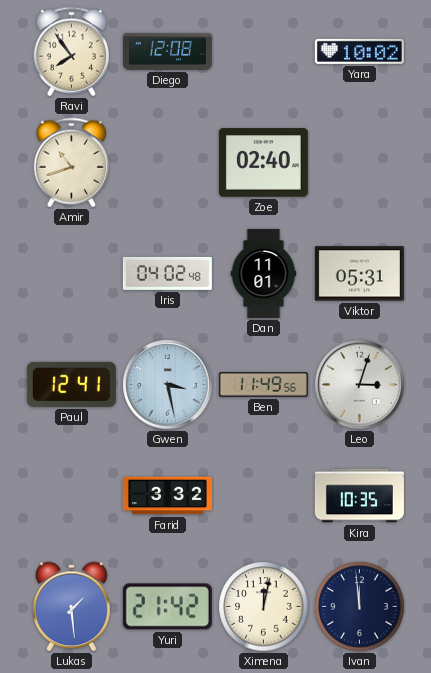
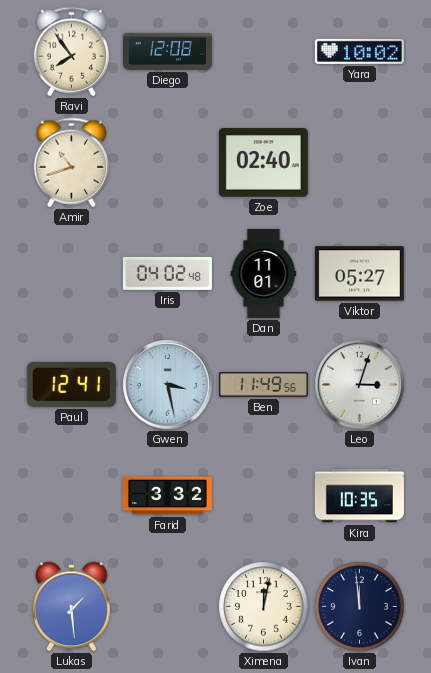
Viktor: 05:31 -> 05:27
Yuri: 21:42 -> none
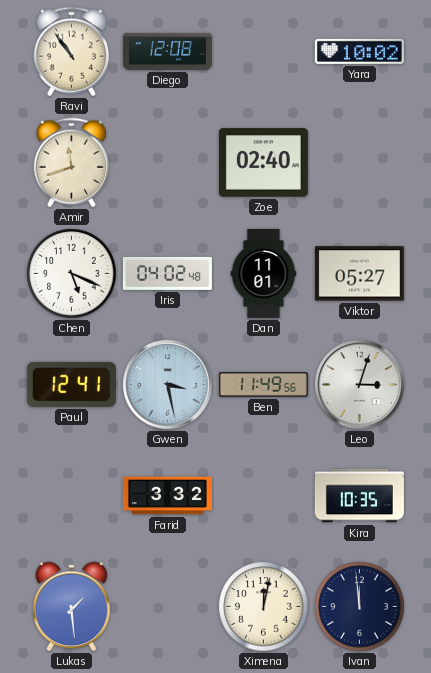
Ravi: 7:54 -> 10:54
Amir: 10:42 -> 11:42
Chen: none -> 5:19
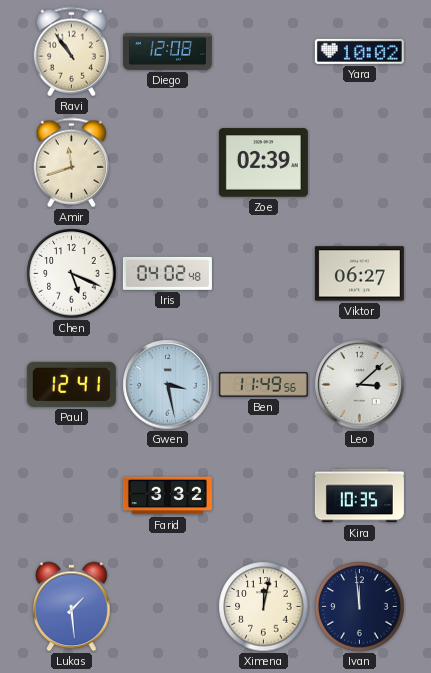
Zoe: 02:40 -> 02:39
Dan: 11:01 -> none
Viktor: 05:27 -> 06:27
Leo: 3:03 -> 3:08
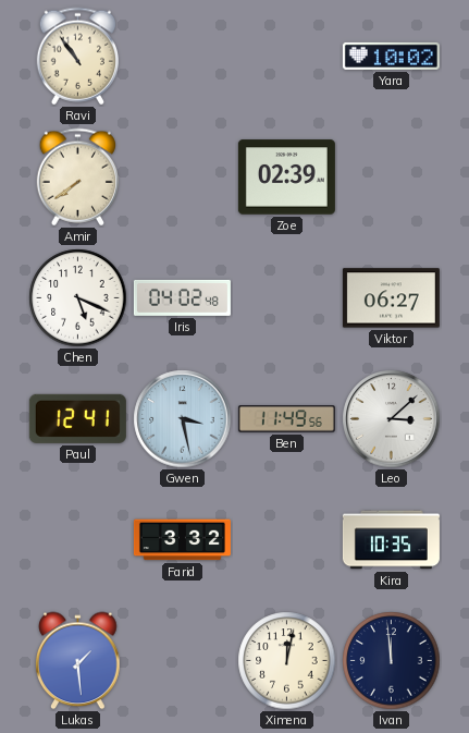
Diego: 12:08 -> none
Amir: 11:42 -> 7:39
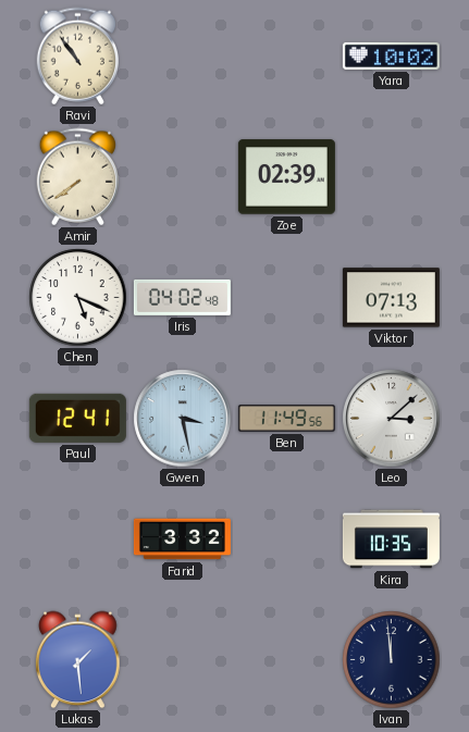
Viktor: 06:27 -> 07:13
Ximena: 12:02 -> none
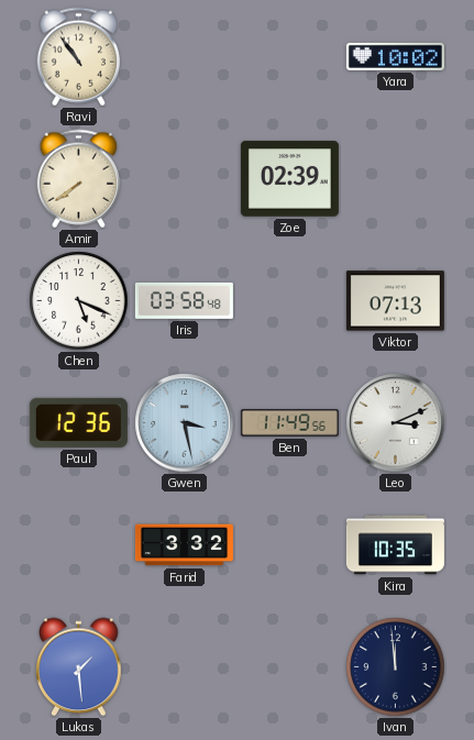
Iris: 04:02 -> 03:58
Paul: 12:41 -> 12:36
Leo: 3:08 -> 3:11
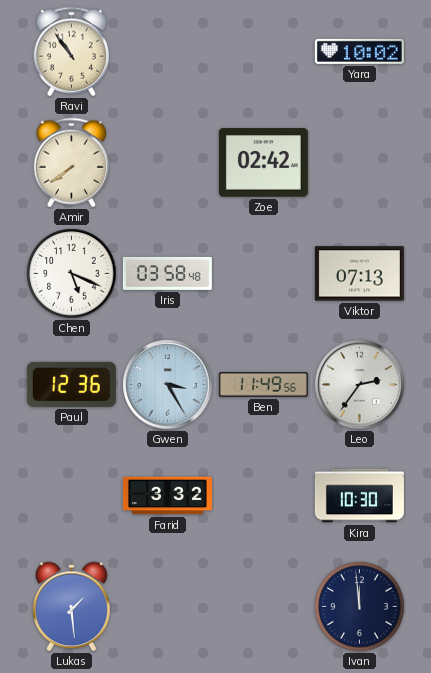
Zoe: 02:39 -> 02:42
Gwen: 3:28 -> 3:25
Leo: 3:11 -> 2:36
Kira: 10:35 -> 10:30
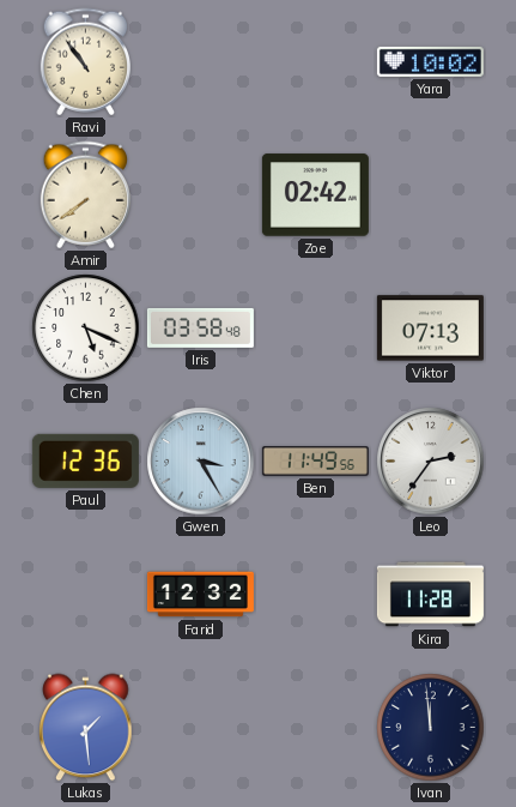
Farid: 3:32 -> 12:32
Kira: 10:30 -> 11:28
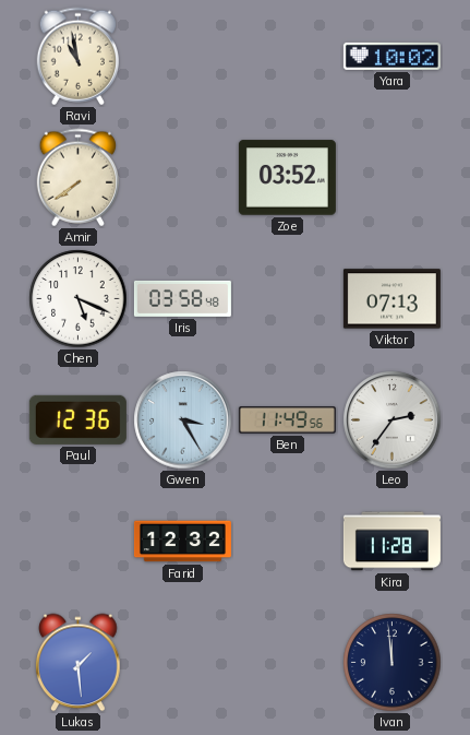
Ravi: 10:54 -> 10:58
Zoe: 02:42 -> 03:52
